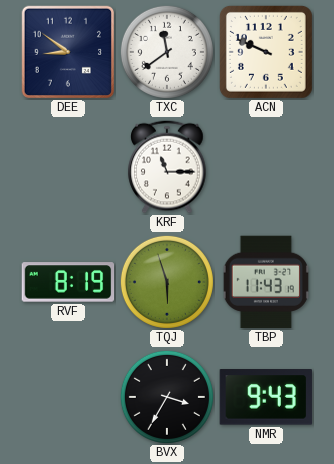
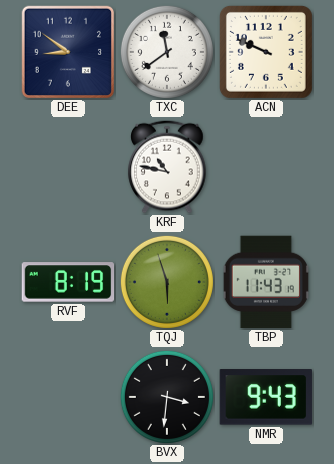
KRF: 11:15 -> 10:47
BVX: 3:35 -> 3:31
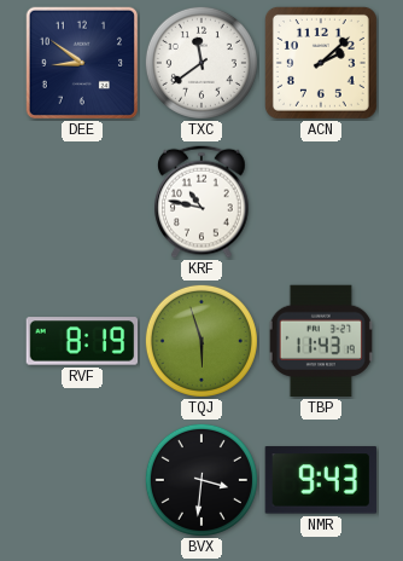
ACN: 9:49 -> 2:08
